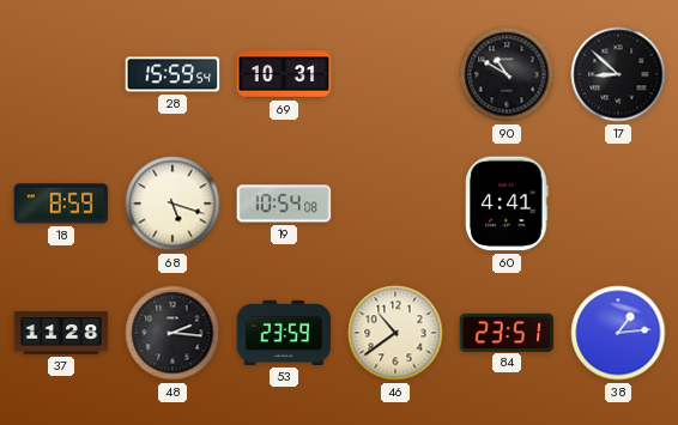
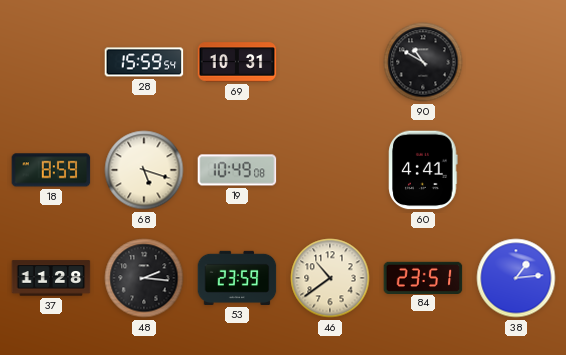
17: 8:52 -> none
19: 10:54 -> 10:49
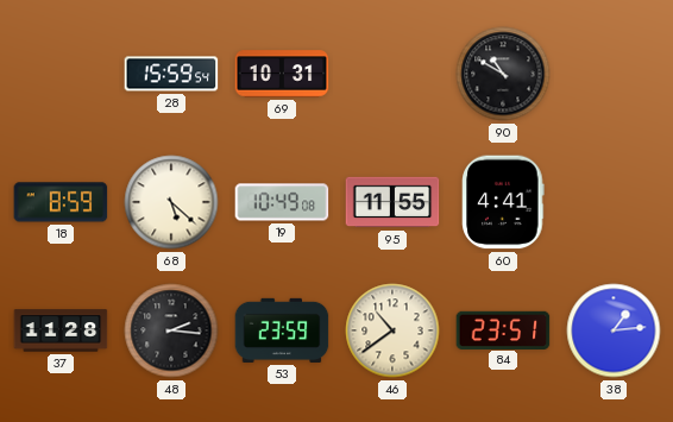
68: 5:18 -> 5:22
95: none -> 11:55
